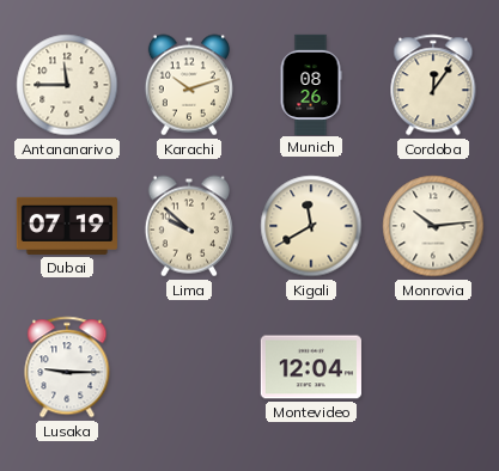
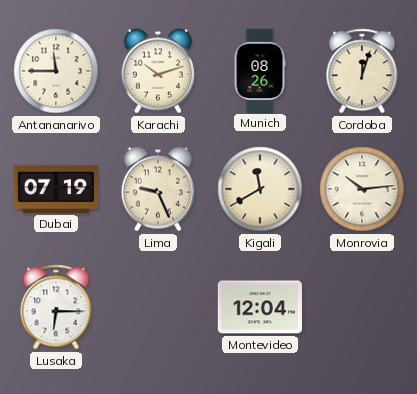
Cordoba: 12:06 -> 12:03
Lima: 9:52 -> 9:26
Lusaka: 9:15 -> 6:15
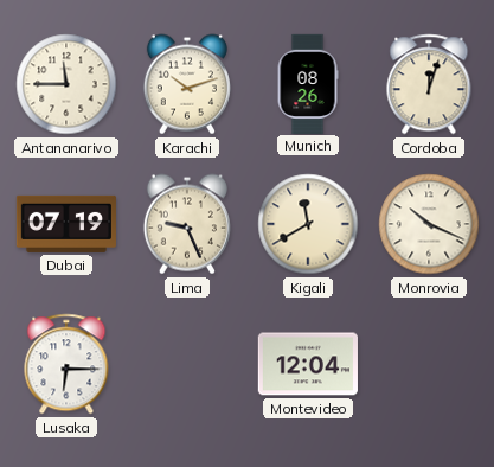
Monrovia: 10:14 -> 10:19
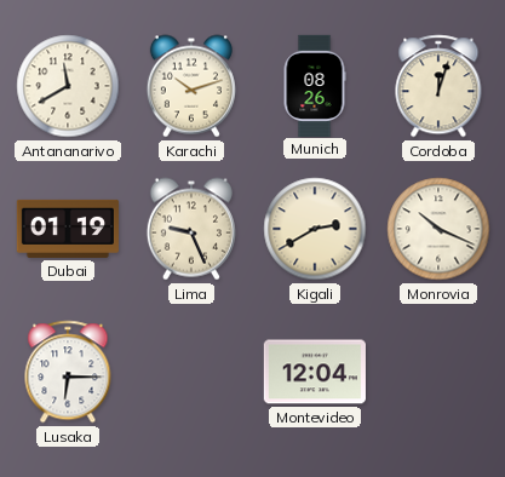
Antananarivo: 11:45 -> 11:40
Dubai: 07:19 -> 01:19
Kigali: 11:40 -> 2:40
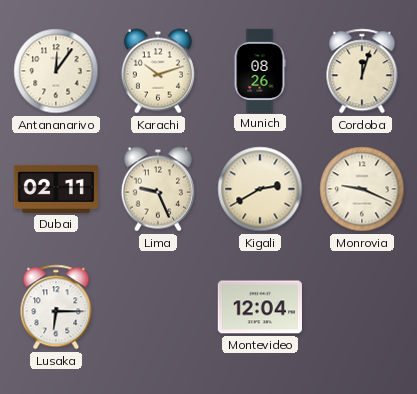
Antananarivo: 11:40 -> 12:06
Dubai: 01:19 -> 02:11
Monrovia: 10:19 -> 9:19
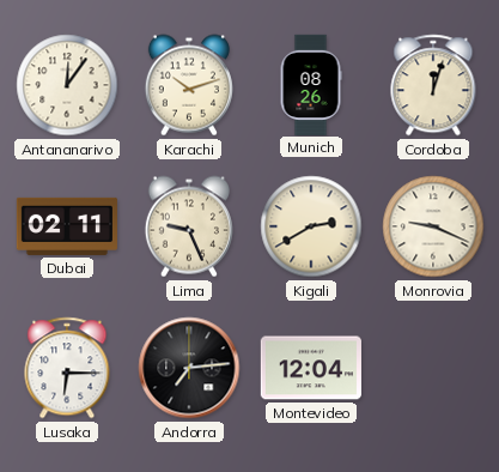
Andorra: none -> 7:14
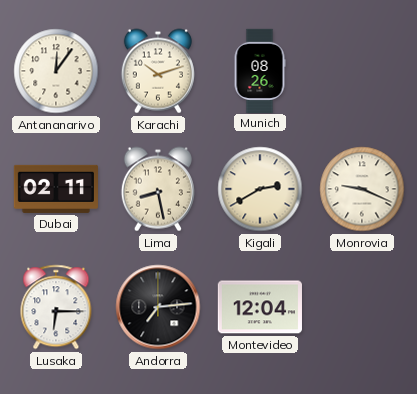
Cordoba: 12:03 -> none
Lima: 9:26 -> 8:28
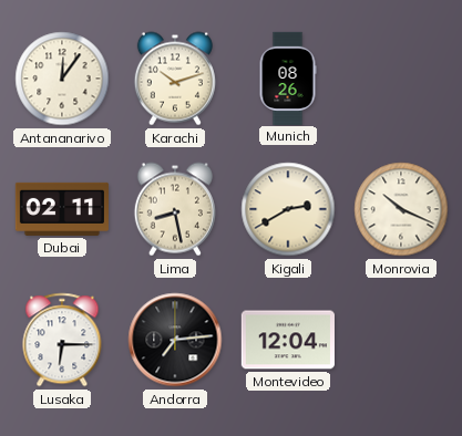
Monrovia: 9:19 -> 10:19
